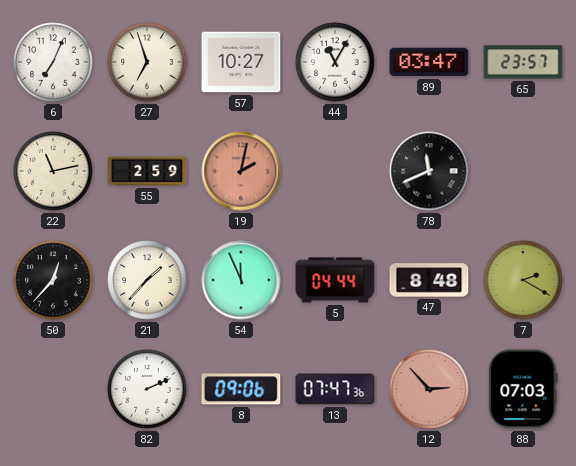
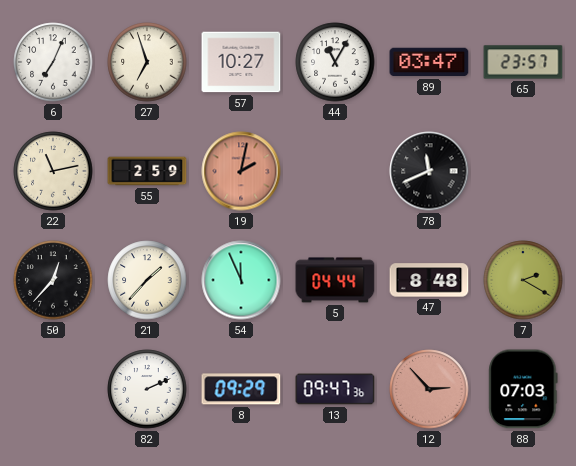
8: 09:06 -> 09:29
13: 07:47 -> 09:47
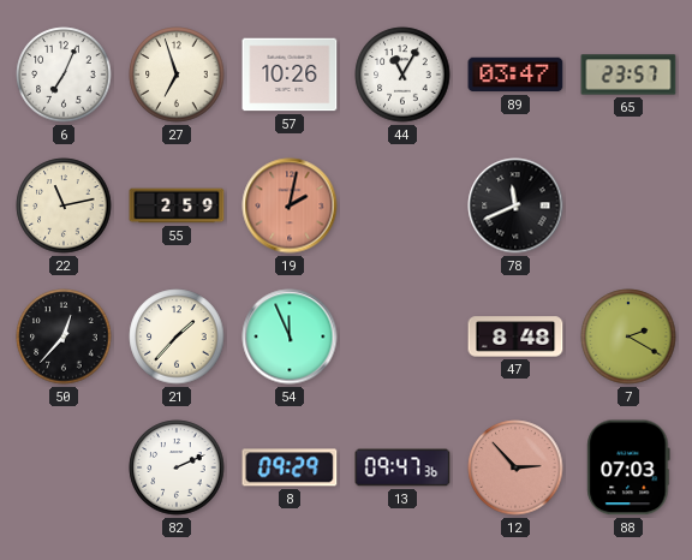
57: 10:27 -> 10:26
5: 04:44 -> none
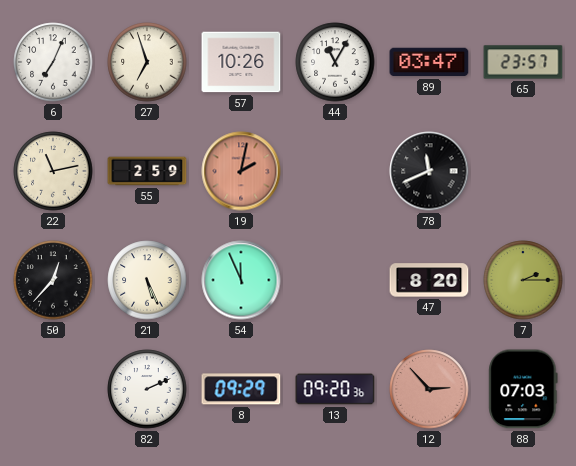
21: 1:37 -> 5:26
47: 8:48 -> 8:20
7: 2:20 -> 2:15
13: 09:47 -> 09:20
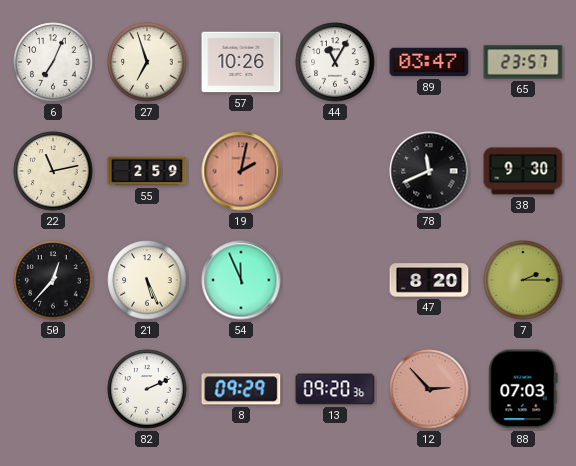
38: none -> 9:30
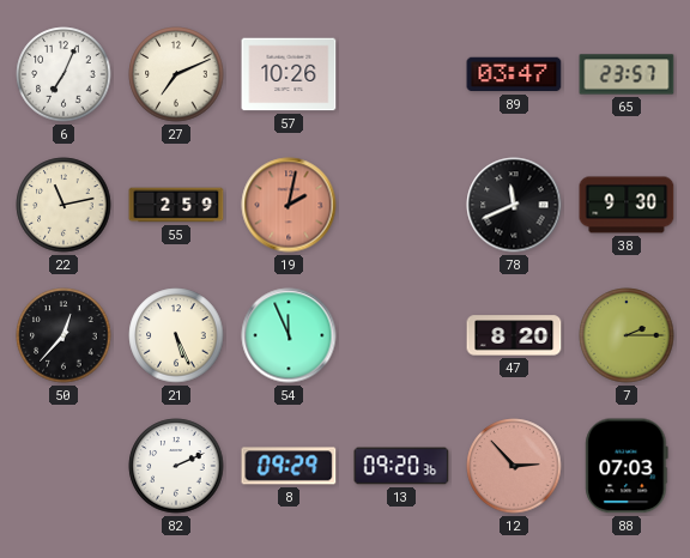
27: 6:57 -> 7:11
44: 11:05 -> none
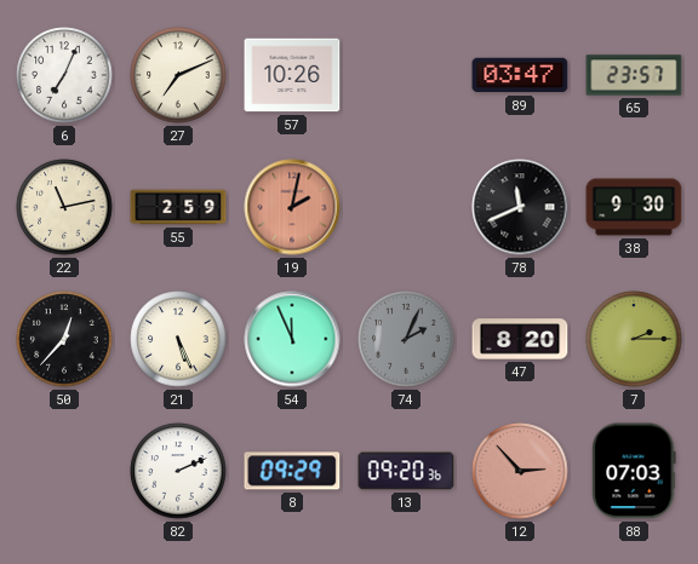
74: none -> 2:04
